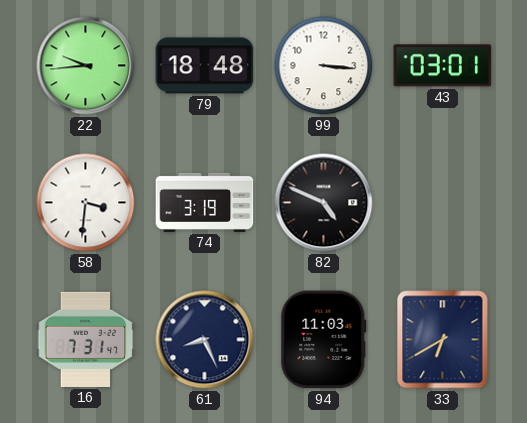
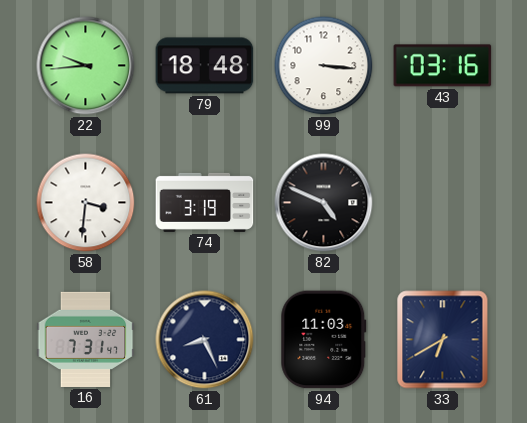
43: 03:01 -> 03:16
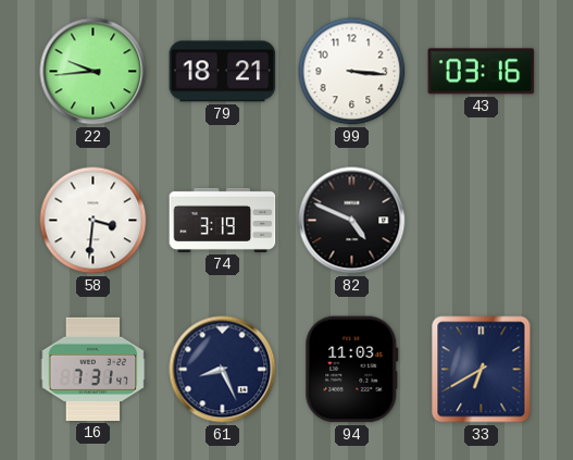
79: 18:48 -> 18:21
